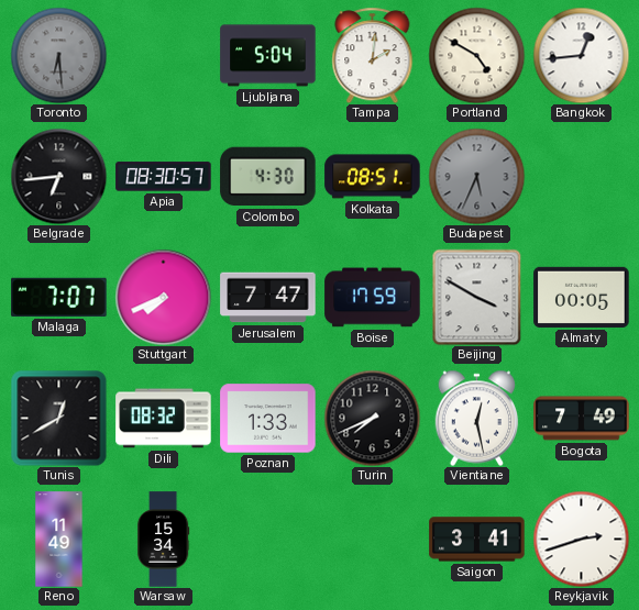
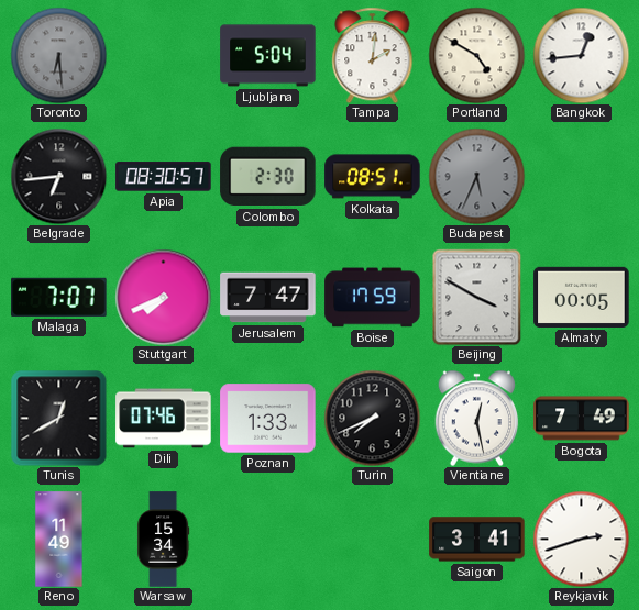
Colombo: 4:30 -> 2:30
Dili: 08:32 -> 07:46
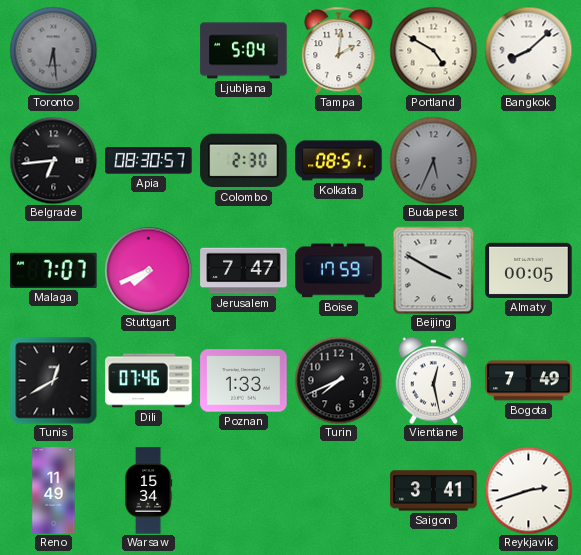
Bangkok: 12:44 -> 8:08
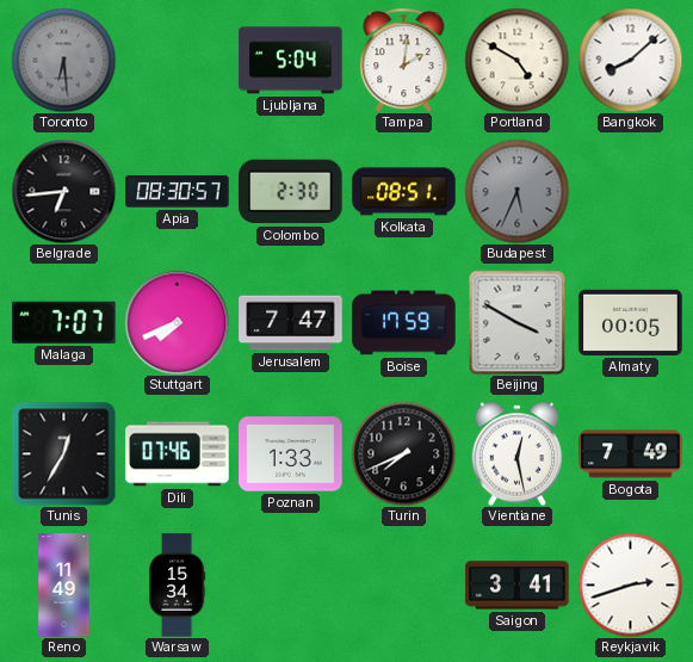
Tunis: 12:40 -> 12:35
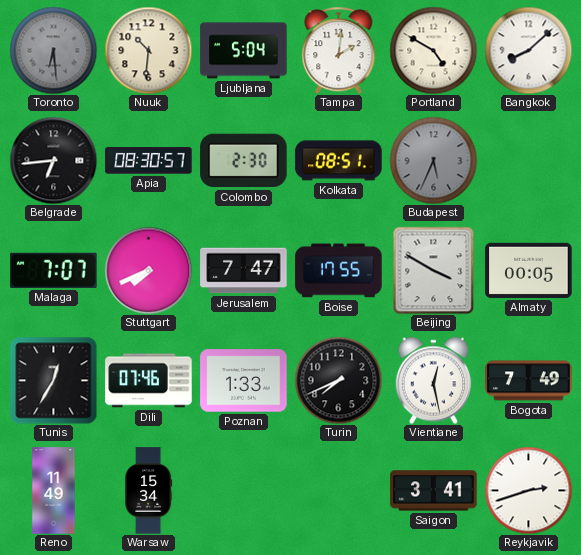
Nuuk: none -> 10:31
Boise: 17:59 -> 17:55
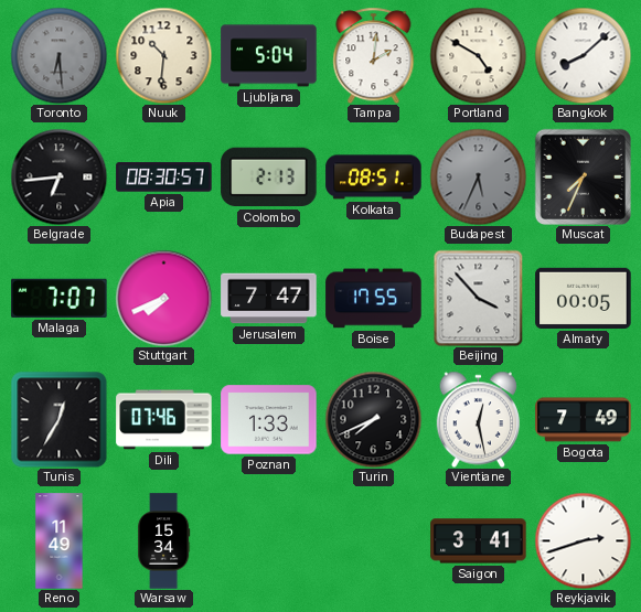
Colombo: 2:30 -> 2:13
Muscat: none -> 7:34
Beijing: 3:50 -> 3:53
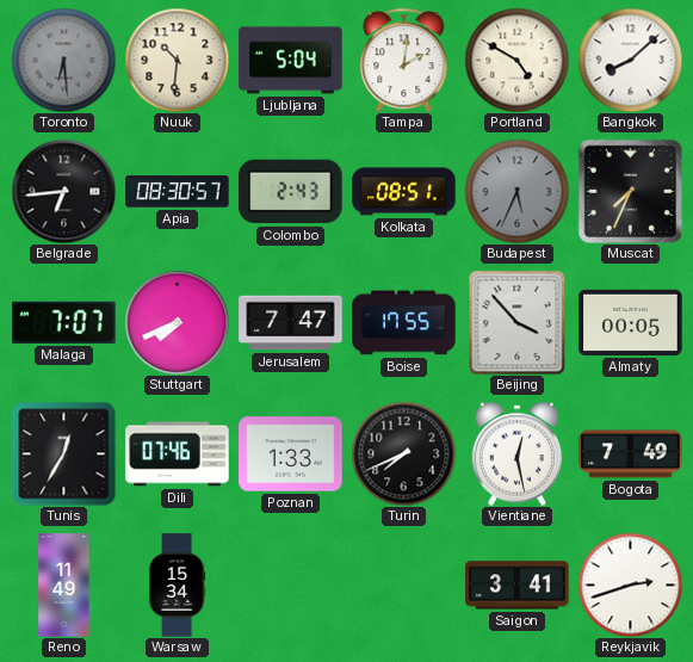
Colombo: 2:13 -> 2:43
